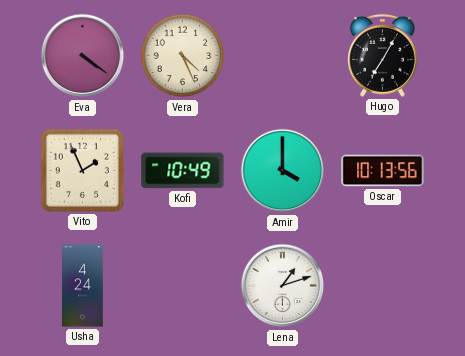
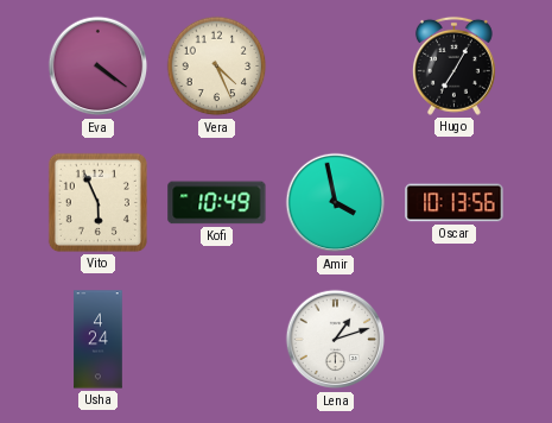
Vito: 1:56 -> 5:56
Amir: 4:00 -> 3:58
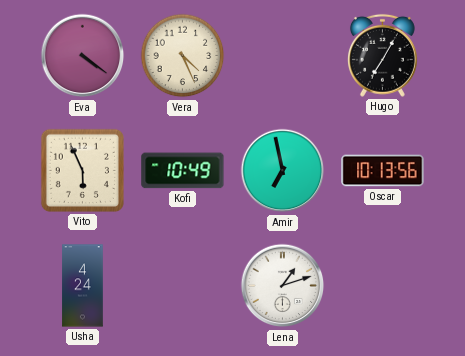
Amir: 3:58 -> 6:58
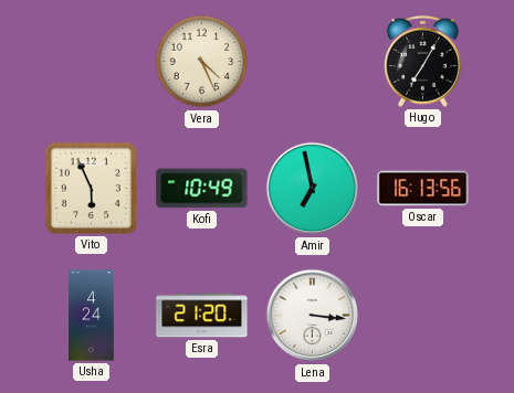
Eva: 4:21 -> none
Oscar: 10:13 -> 16:13
Esra: none -> 21:20
Lena: 1:12 -> 3:16
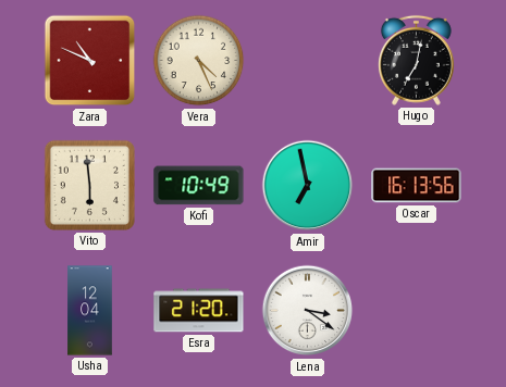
Zara: none -> 10:49
Hugo: 7:05 -> 7:02
Vito: 5:56 -> 5:59
Usha: 4:24 -> 12:04
Lena: 3:16 -> 3:21
